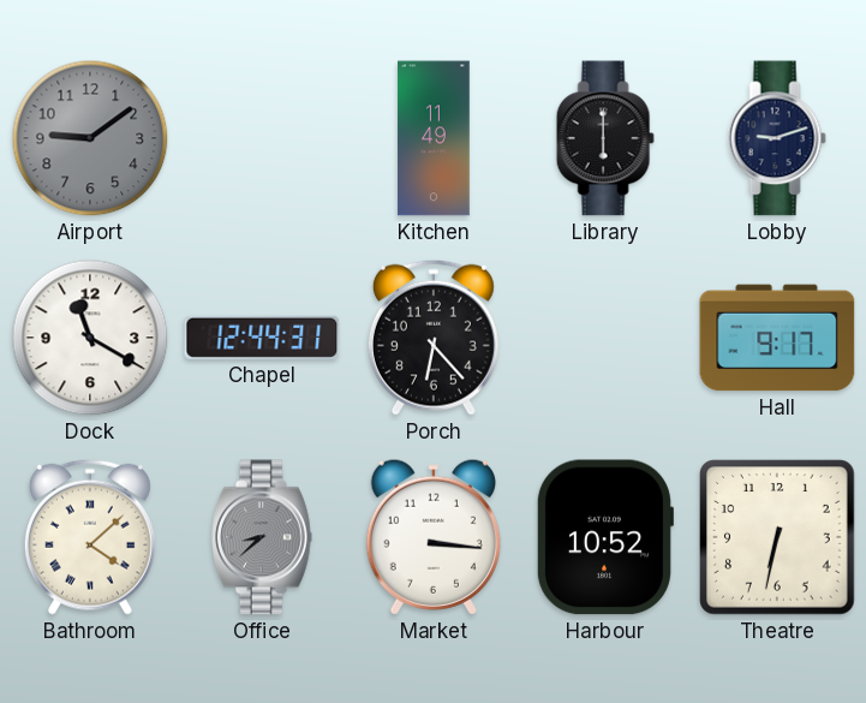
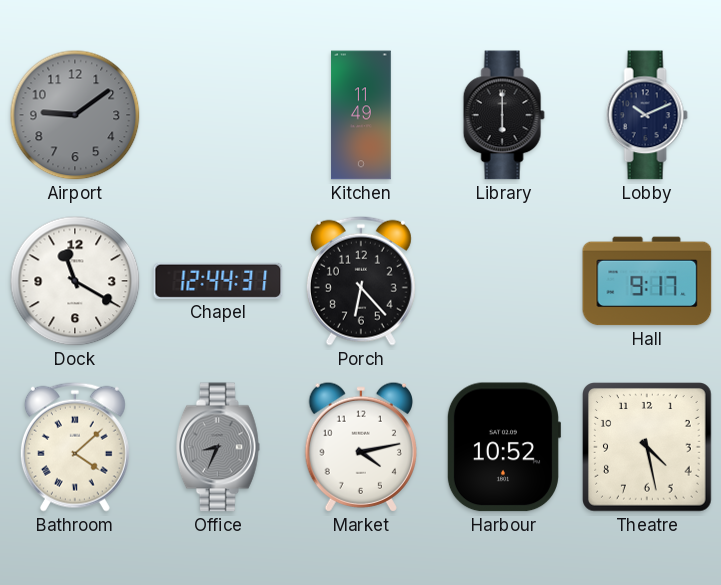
Lobby: 9:12 -> 10:11
Office: 8:38 -> 8:34
Market: 3:16 -> 4:13
Theatre: 6:32 -> 4:28
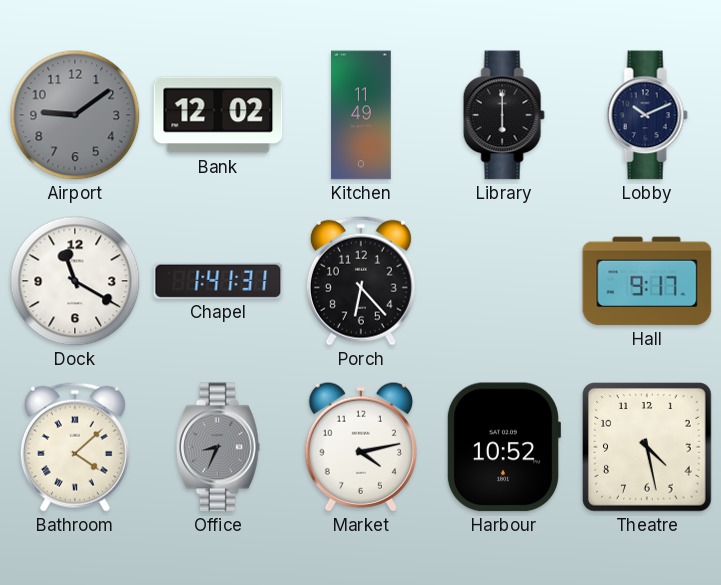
Bank: none -> 12:02
Chapel: 12:44 -> 1:41
